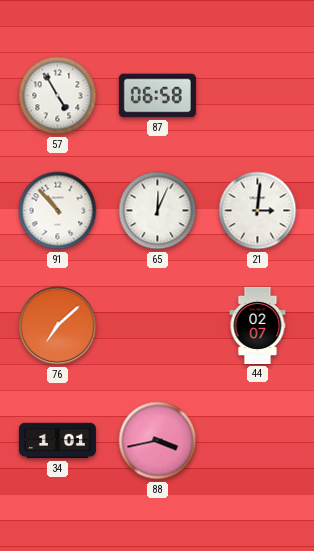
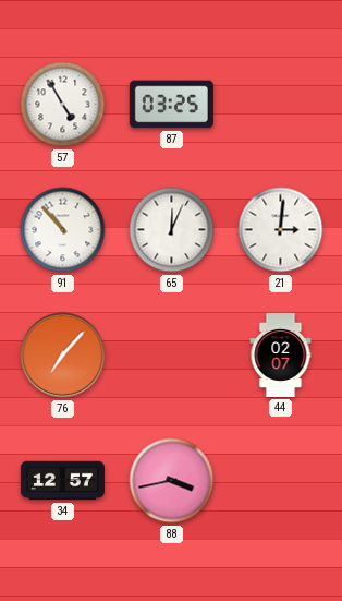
87: 06:58 -> 03:25
76: 7:08 -> 7:07
34: 1:01 -> 12:57
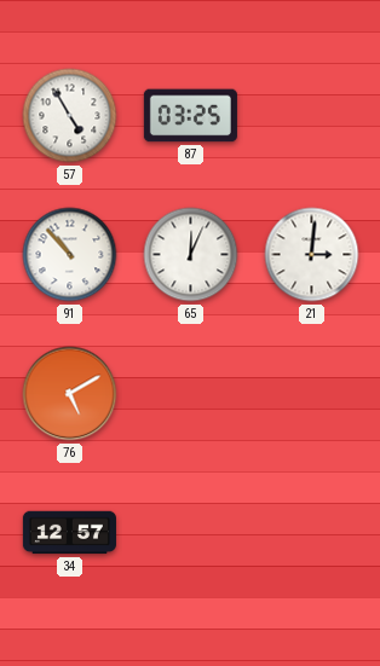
76: 7:07 -> 5:10
44: 02:07 -> none
88: 3:43 -> none
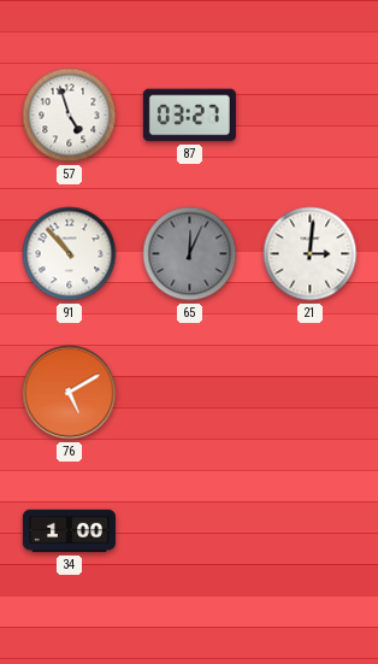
57: 4:55 -> 4:57
87: 03:25 -> 03:27
65 dial: white -> grey
34: 12:57 -> 1:00
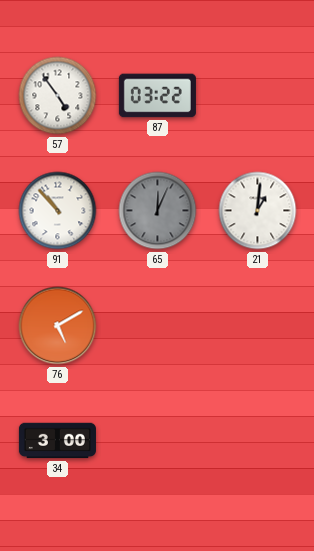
57: 4:57 -> 4:54
87: 03:27 -> 03:22
21: 3:01 -> 1:01
34: 1:00 -> 3:00
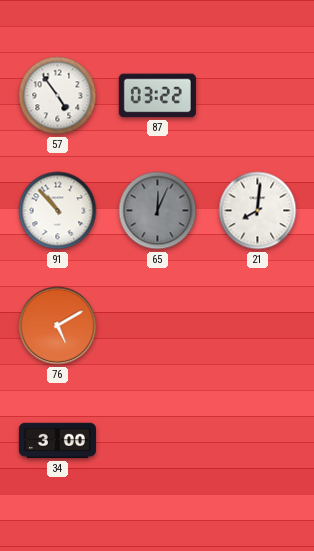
21: 1:01 -> 8:01
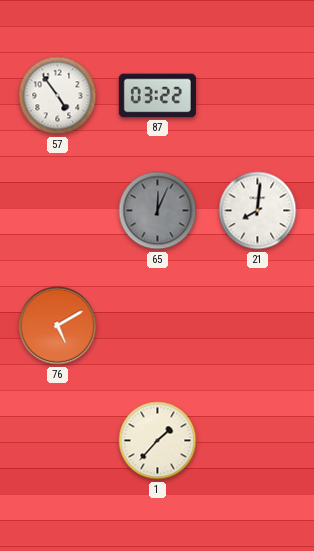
91: 10:53 -> none
34: 3:00 -> none
1: none -> 1:37
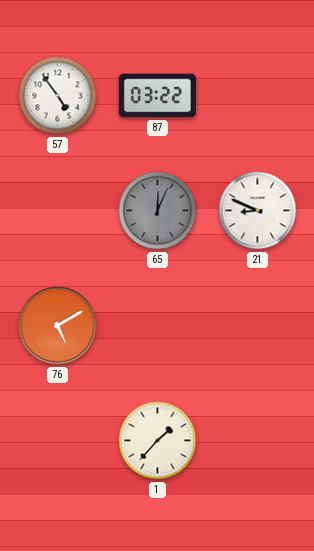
21: 8:01 -> 8:49
